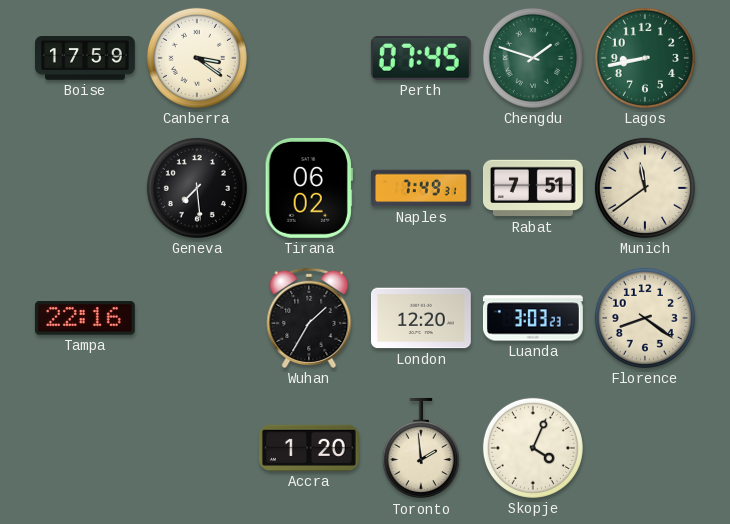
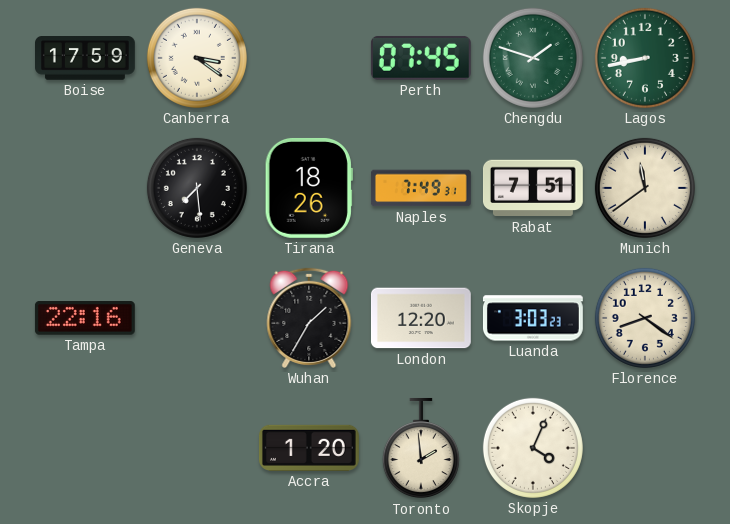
Tirana: 06:02 -> 18:26
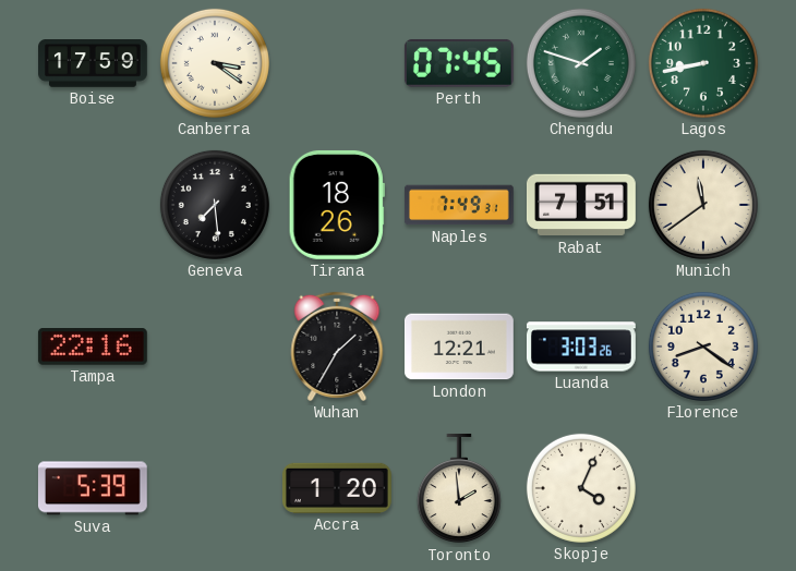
London: 12:20 -> 12:21
Luanda: 3:03:23 -> 3:03:26
Suva: none -> 5:39
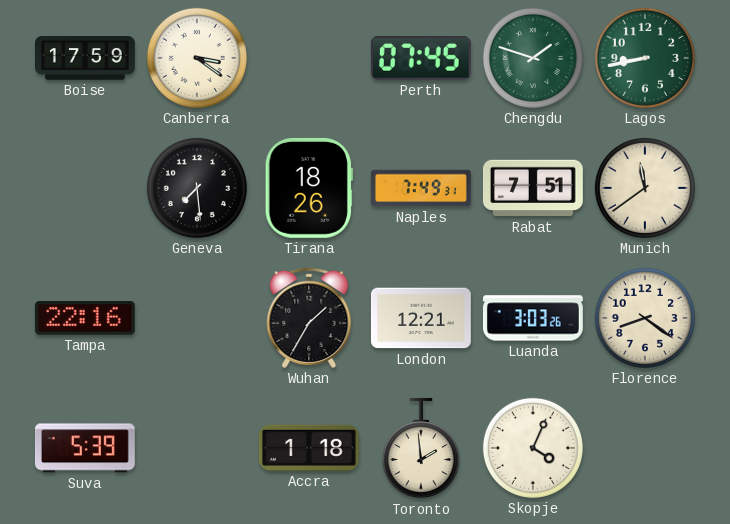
Accra: 1:20 -> 1:18
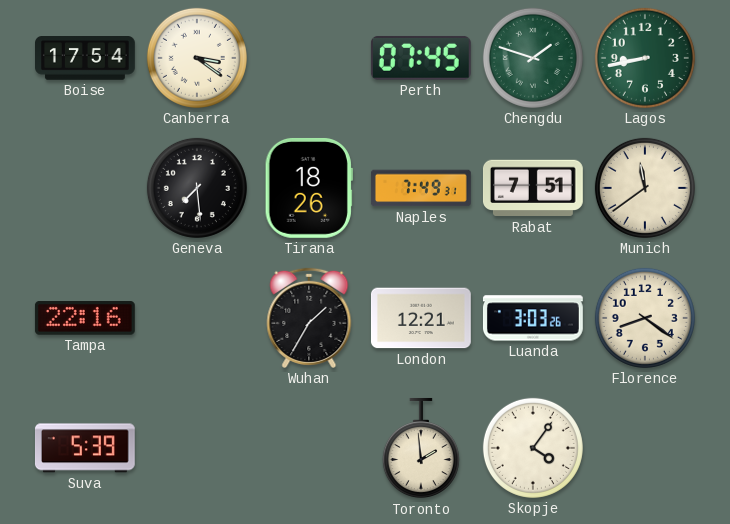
Boise: 17:59 -> 17:54
Accra: 1:18 -> none
Skopje: 4:04 -> 4:06
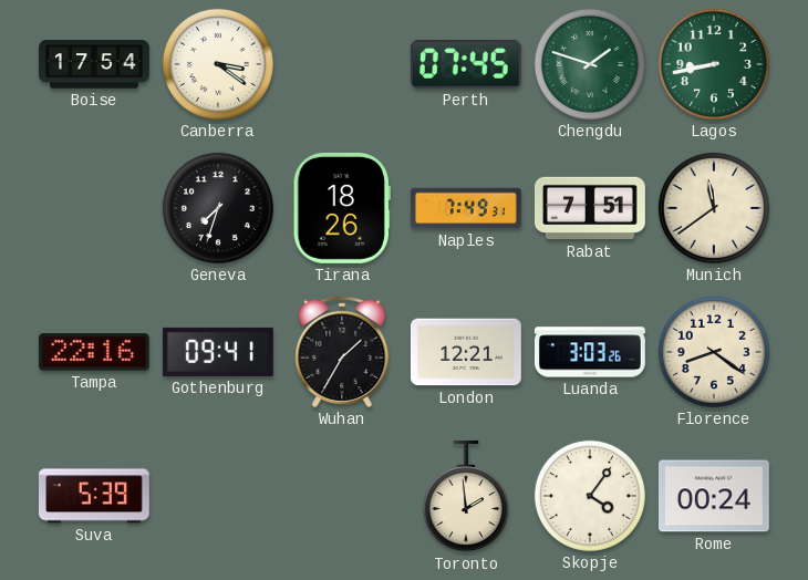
Geneva: 7:29 -> 7:33
Gothenburg: none -> 09:41
Rome: none -> 00:24
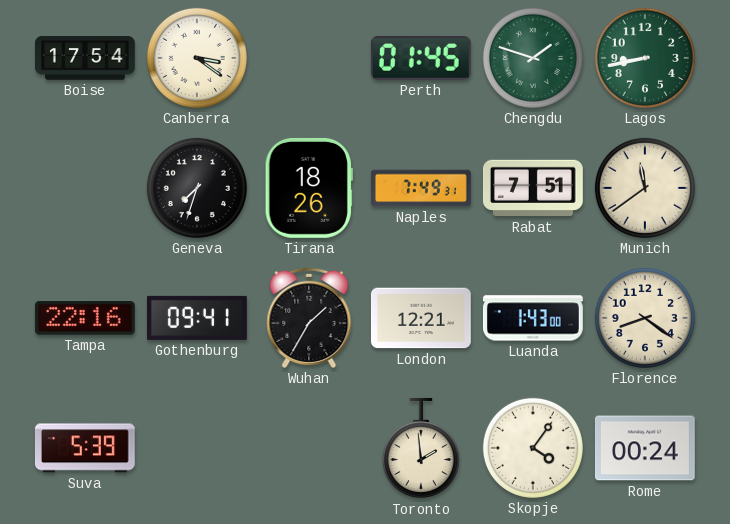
Perth: 07:45 -> 01:45
Luanda: 3:03 -> 1:43
